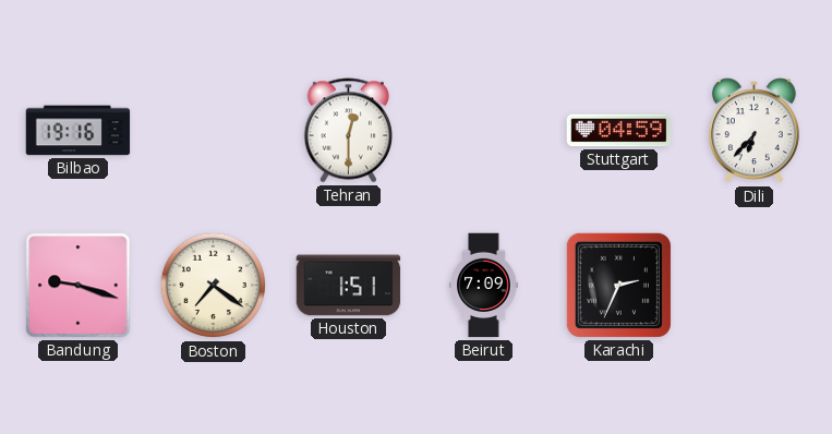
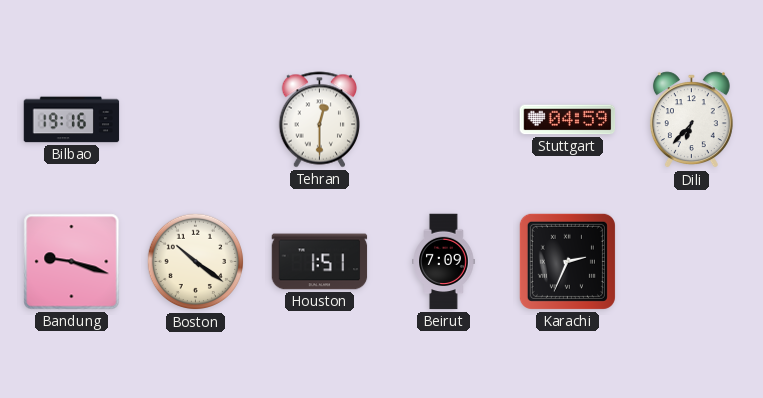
Boston: 7:21 -> 10:21
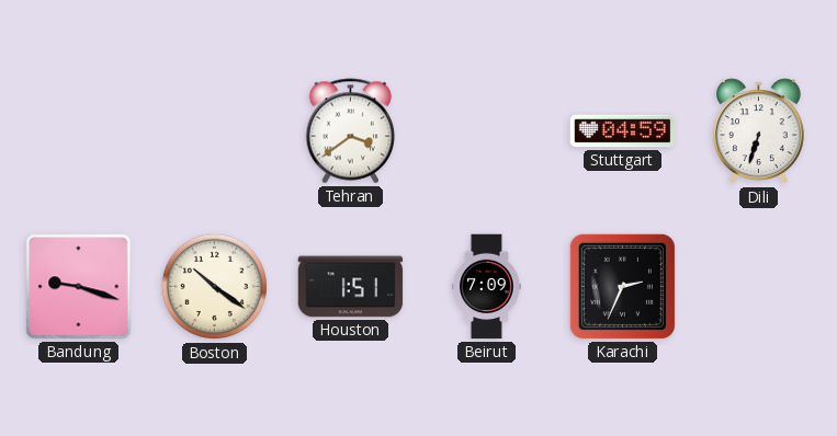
Bilbao: 19:16 -> none
Tehran: 12:30 -> 3:39
Dili: 6:37 -> 6:33
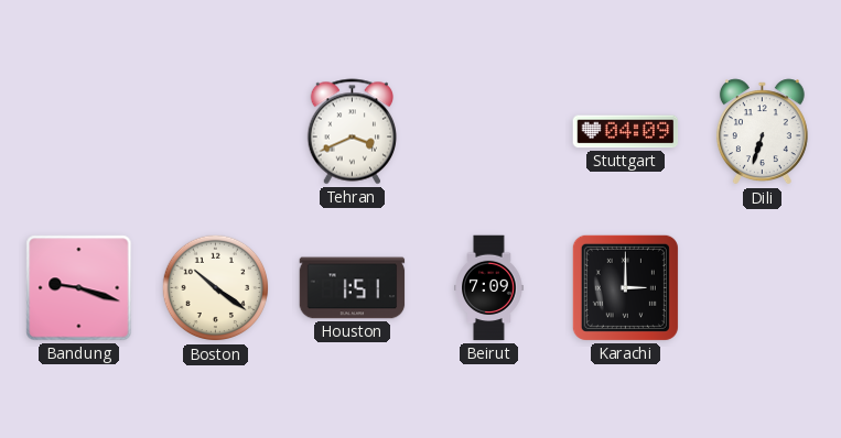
Tehran: 3:39 -> 3:41
Stuttgart: 04:59 -> 04:09
Karachi: 2:34 -> 3:00
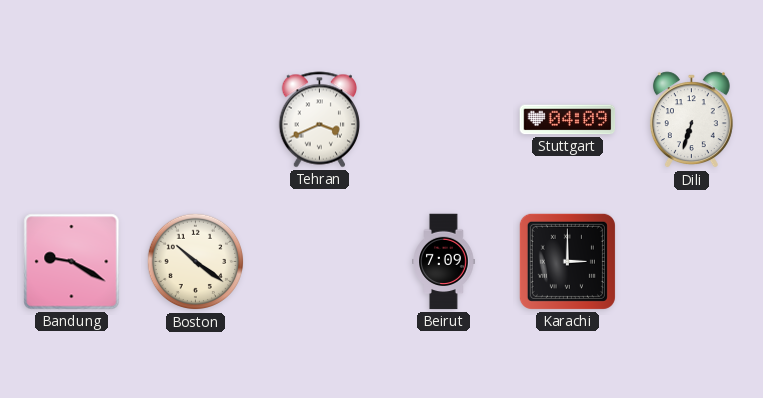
Bandung: 9:18 -> 9:20
Houston: 1:51 -> none
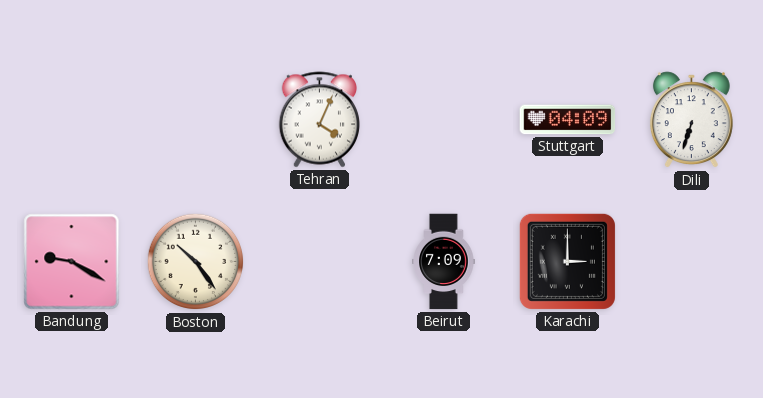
Tehran: 3:41 -> 4:04
Boston: 10:21 -> 10:24
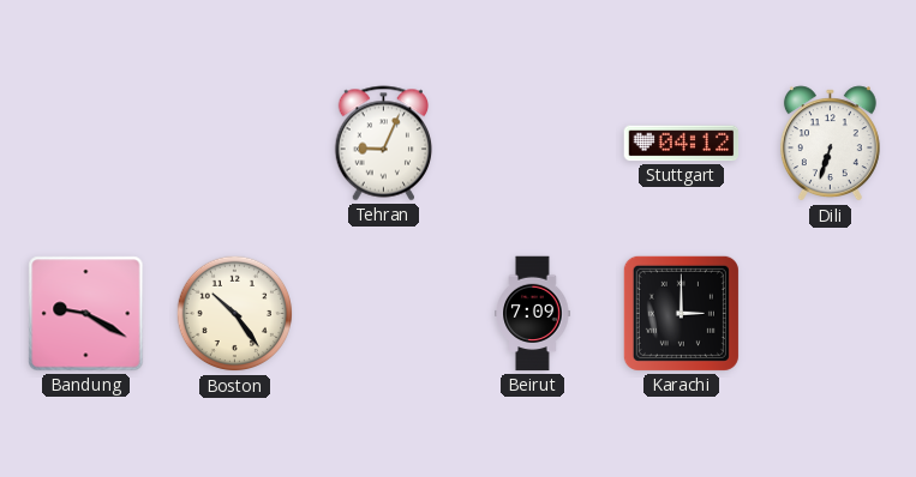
Tehran: 4:04 -> 9:04
Stuttgart: 04:09 -> 04:12
